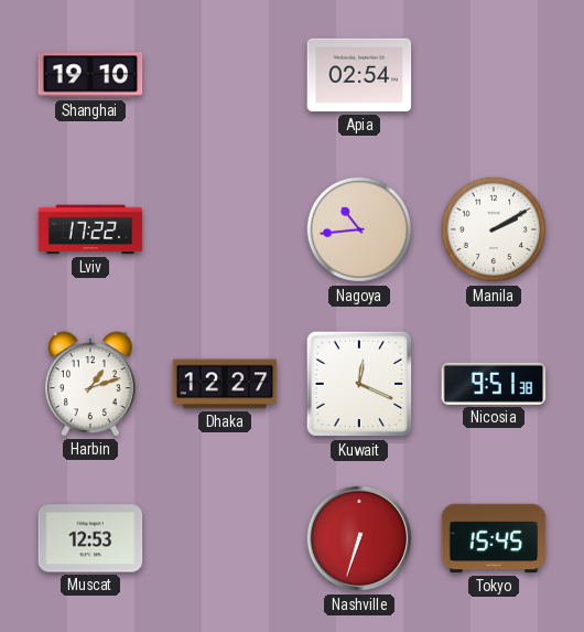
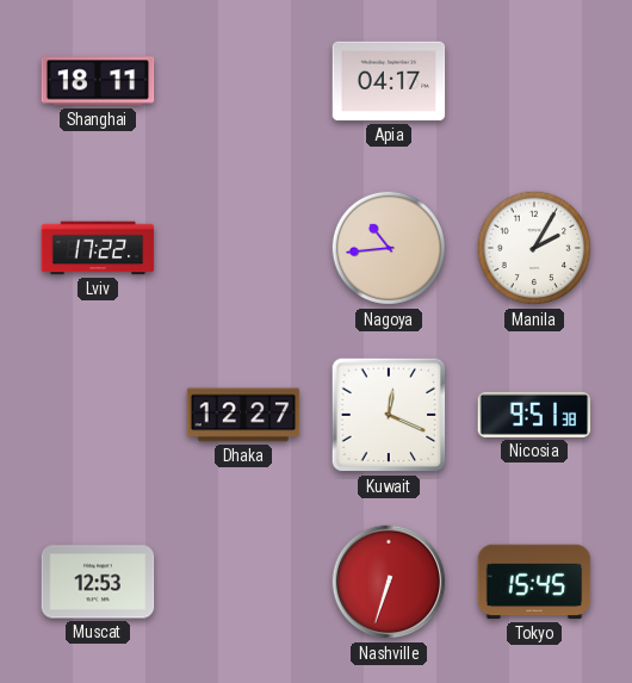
Shanghai: 19:10 -> 18:11
Apia: 02:54 -> 04:17
Manila: 2:10 -> 2:05
Harbin: 1:12 -> none
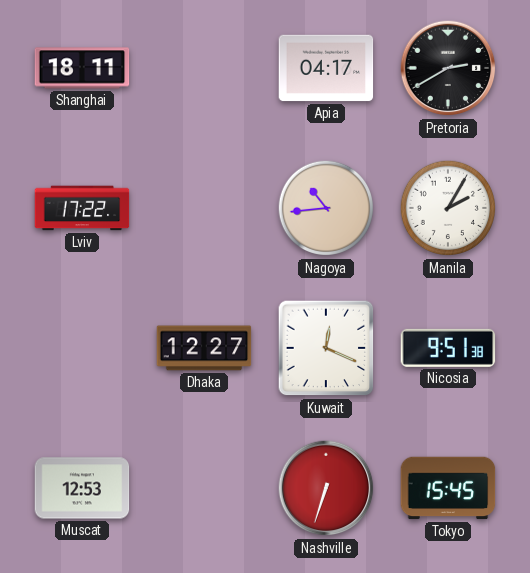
Pretoria: none -> 2:40
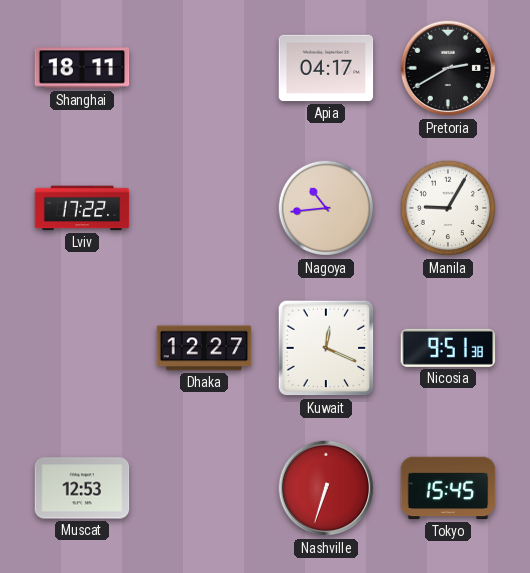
Manila: 2:05 -> 9:05
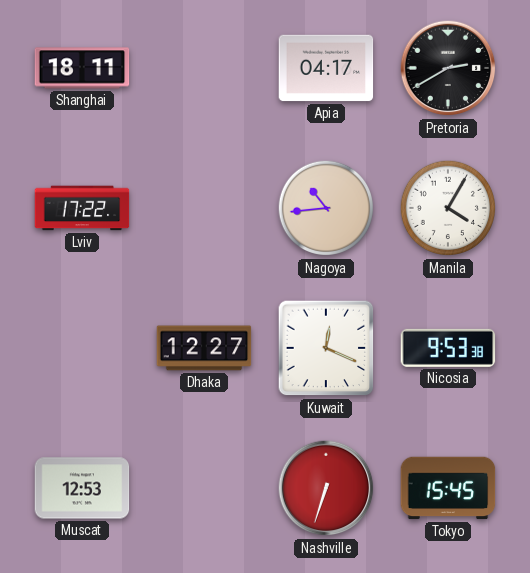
Manila: 9:05 -> 4:05
Nicosia: 9:51 -> 9:53
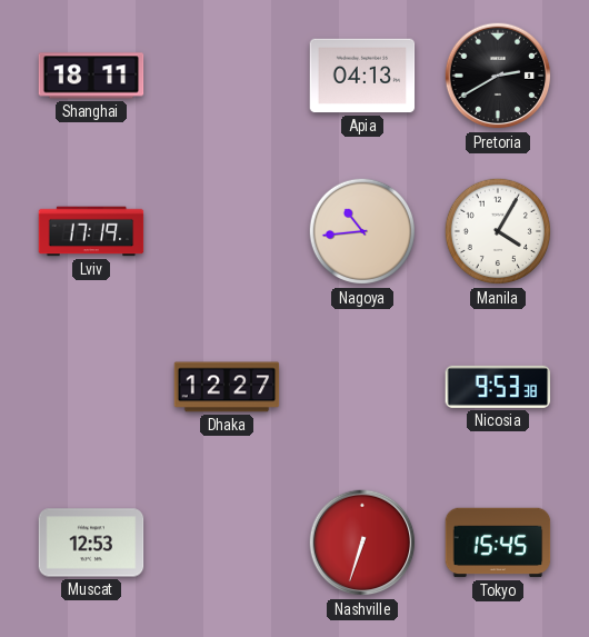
Apia: 04:17 -> 04:13
Lviv: 17:22 -> 17:19
Kuwait: 12:19 -> none
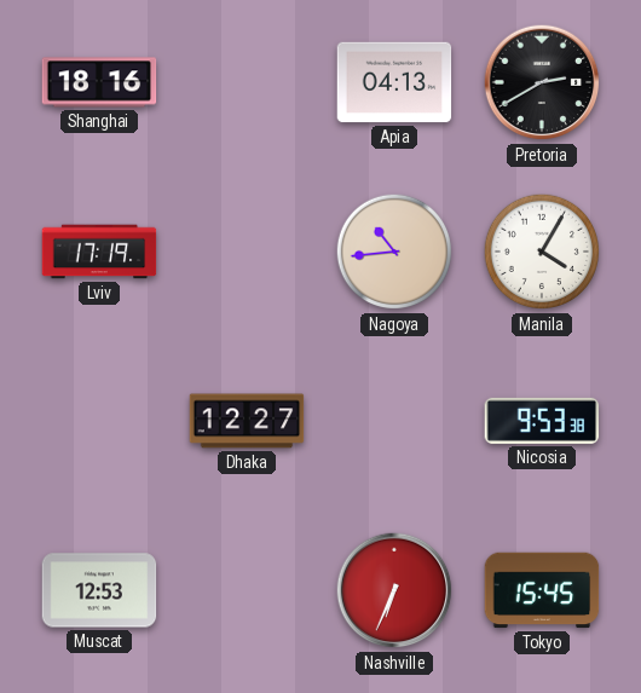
Shanghai: 18:11 -> 18:16
Nashville: 6:33 -> 6:34
